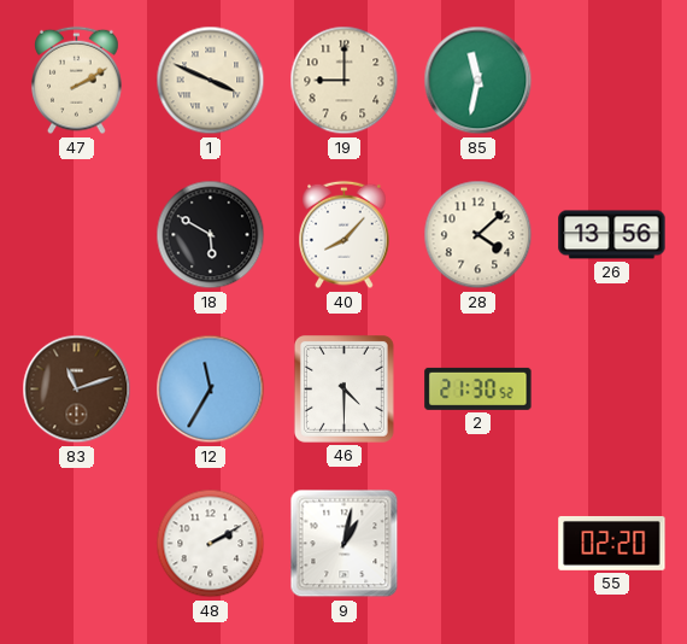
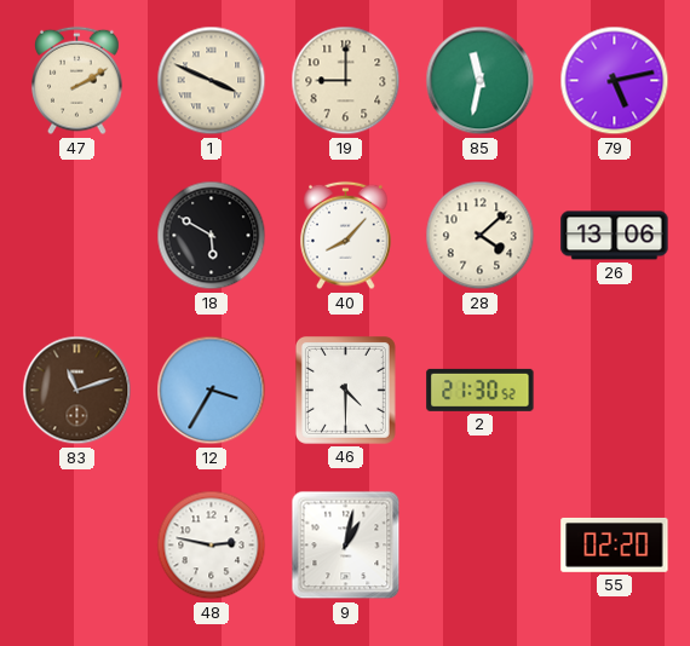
79: none -> 5:13
26: 13:56 -> 13:06
12: 11:35 -> 3:35
48: 2:10 -> 2:47
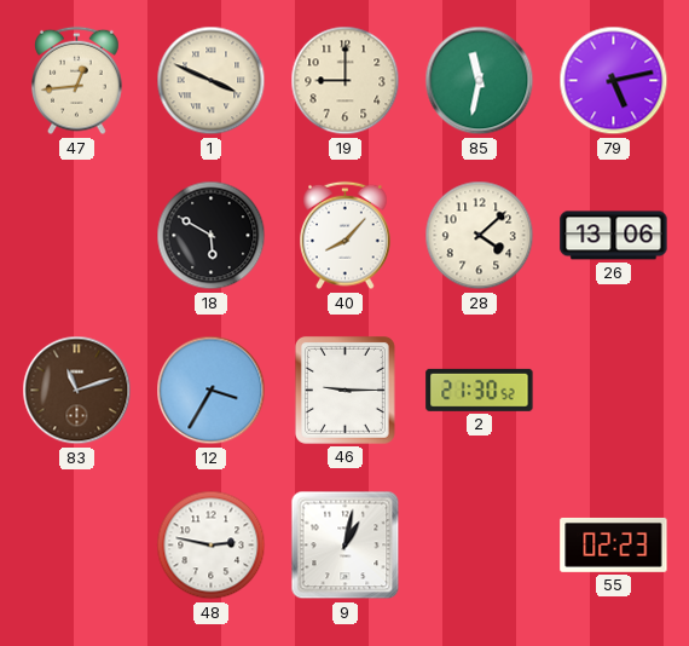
47: 2:10 -> 12:44
46: 4:30 -> 9:15
55: 02:20 -> 02:23
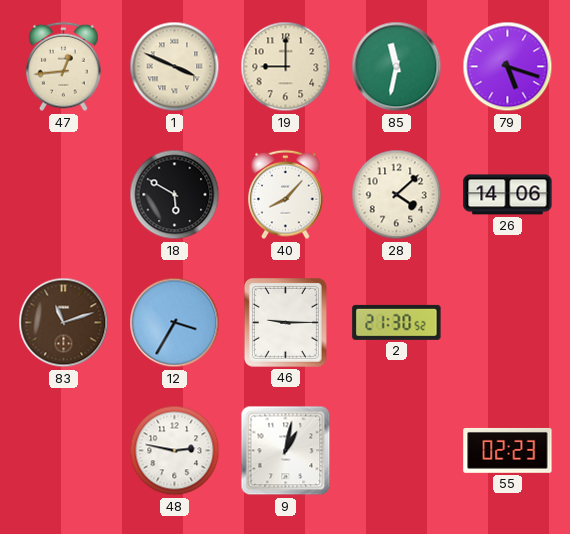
79: 5:13 -> 5:18
26: 13:06 -> 14:06
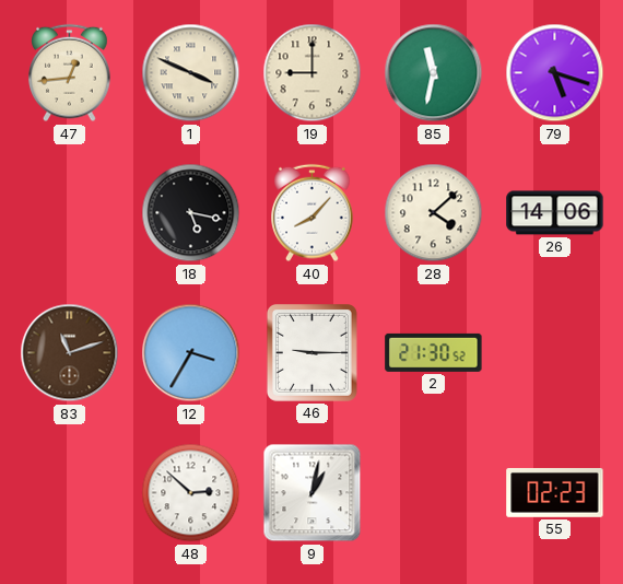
18: 5:50 -> 5:17
48: 2:47 -> 2:52
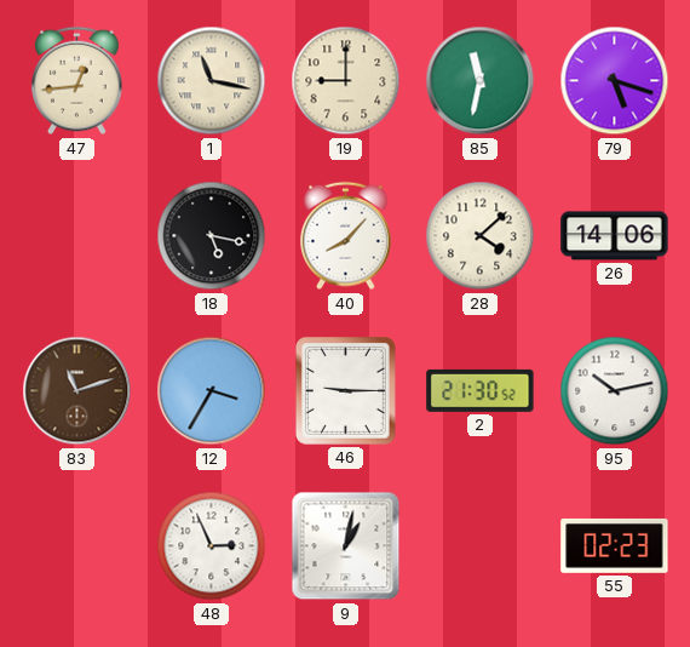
1: 3:49 -> 11:17
95: none -> 10:13
48: 2:52 -> 2:56
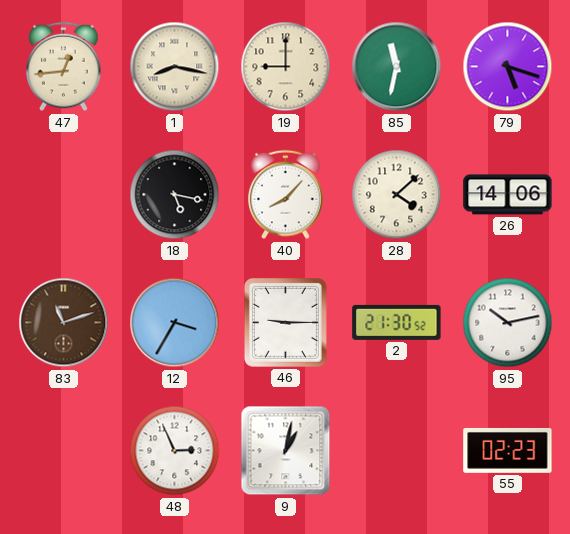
1: 11:17 -> 8:17
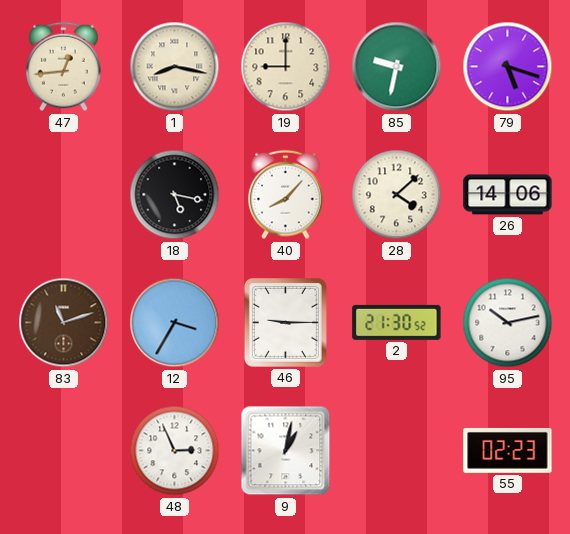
85: 11:32 -> 9:32
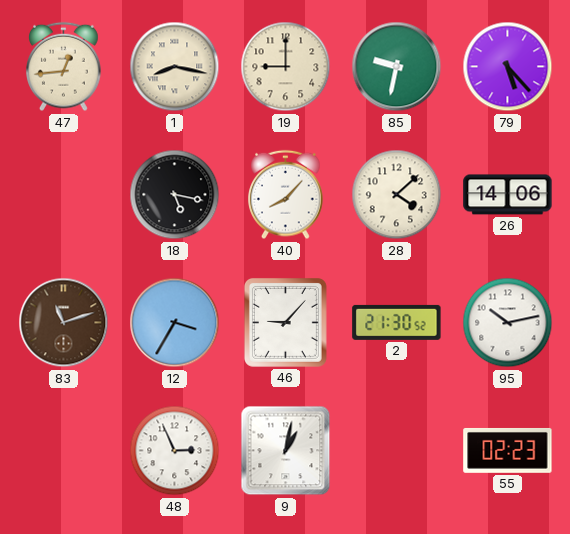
79: 5:18 -> 5:23
46: 9:15 -> 9:07
